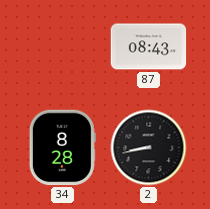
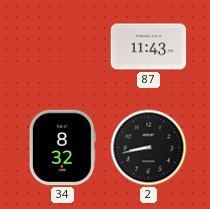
87: 08:43 -> 11:43
34: 8:28 -> 8:32
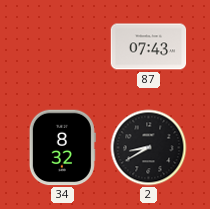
87: 11:43 -> 07:43
2: 8:43 -> 8:40
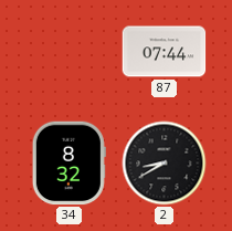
87: 07:43 -> 07:44
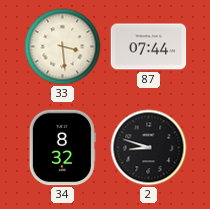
33: none -> 3:29
2: 8:40 -> 8:48
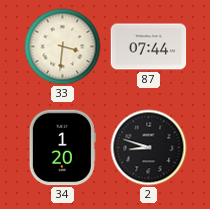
33: 3:29 -> 3:31
34: 8:32 -> 1:20
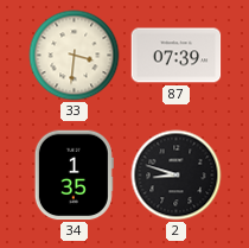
87: 07:44 -> 07:39
34: 1:20 -> 1:35
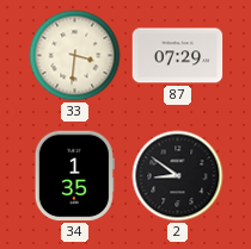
87: 07:39 -> 07:29
2: 8:48 -> 8:51
